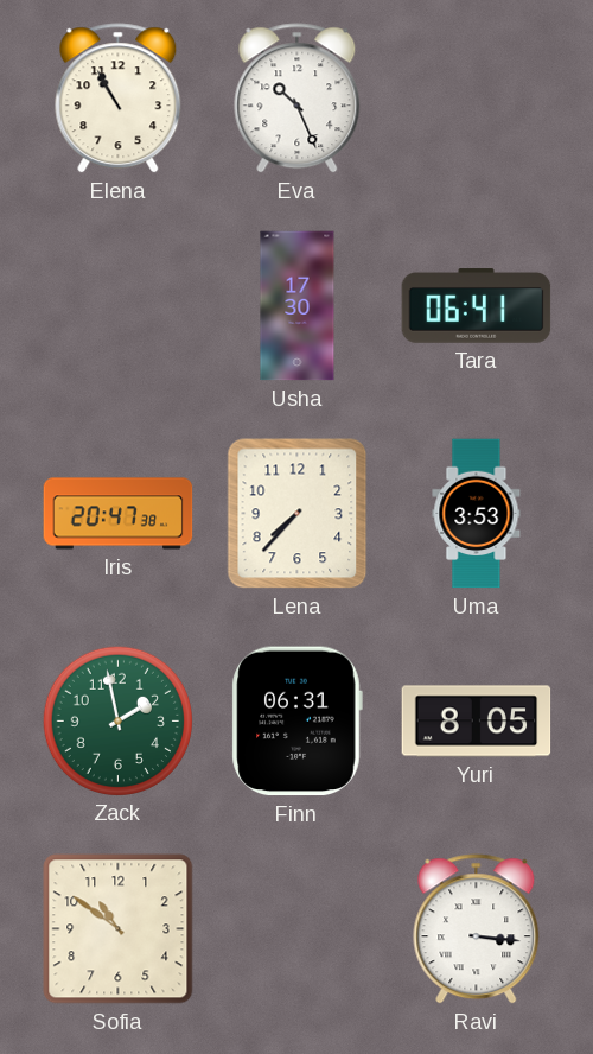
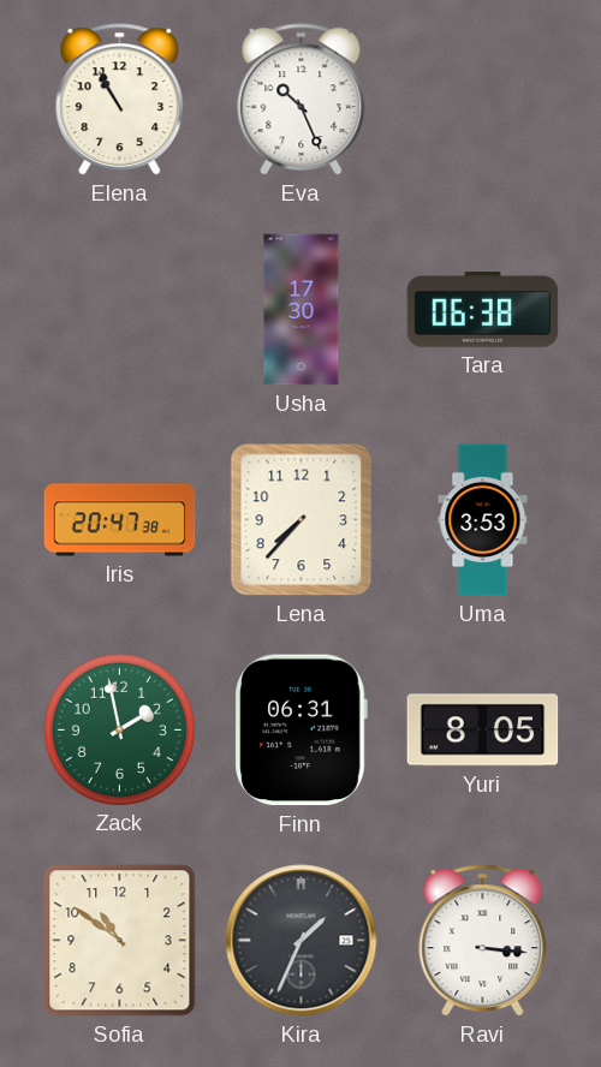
Tara: 06:41 -> 06:38
Kira: none -> 1:34
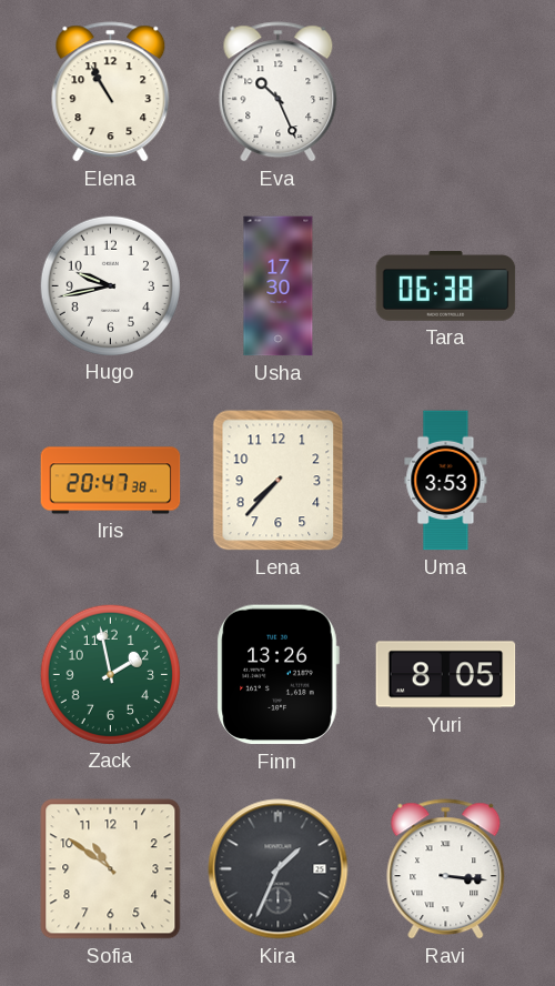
Hugo: none -> 9:43
Finn: 06:31 -> 13:26
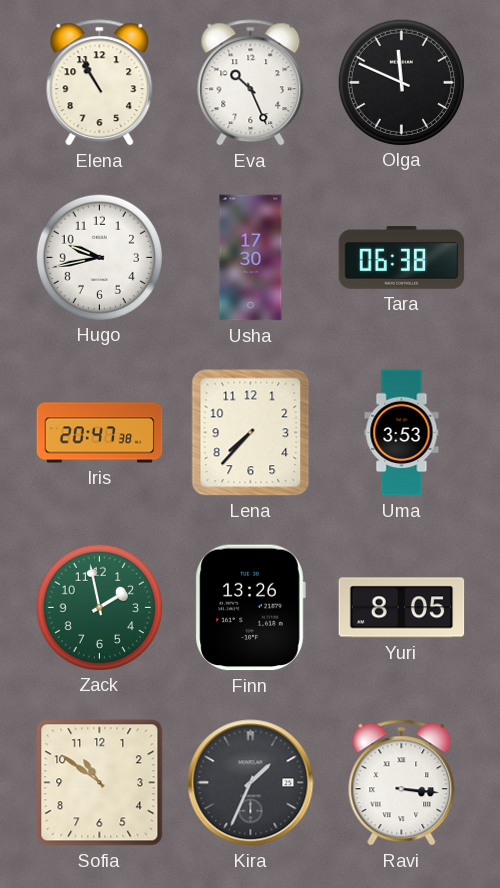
Olga: none -> 11:49
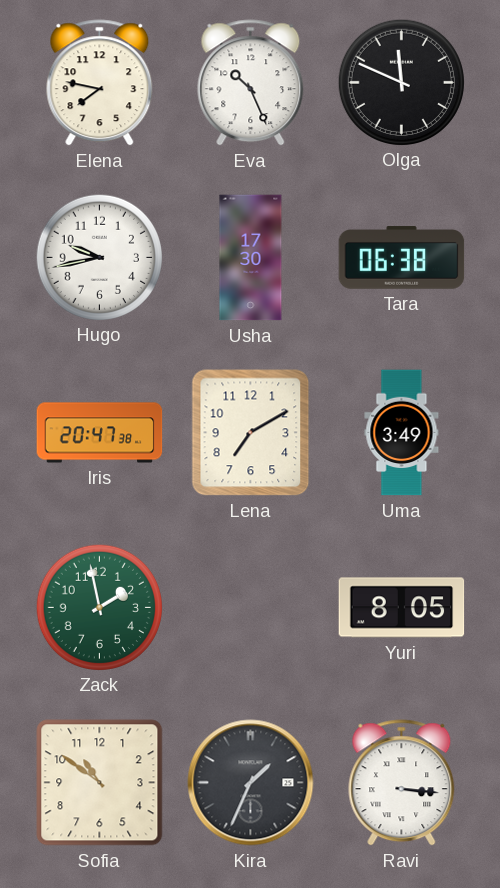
Elena: 10:55 -> 7:47
Lena: 7:37 -> 7:10
Uma: 3:53 -> 3:49
Finn: 13:26 -> none
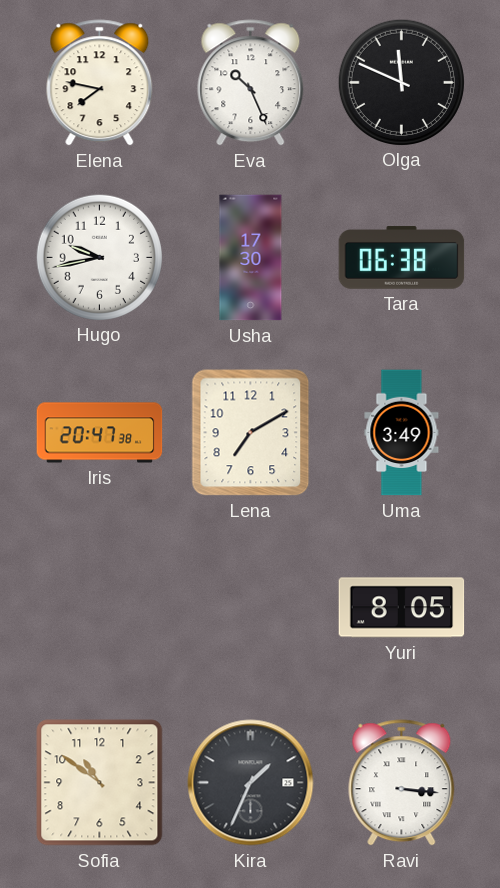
Zack: 1:58 -> none
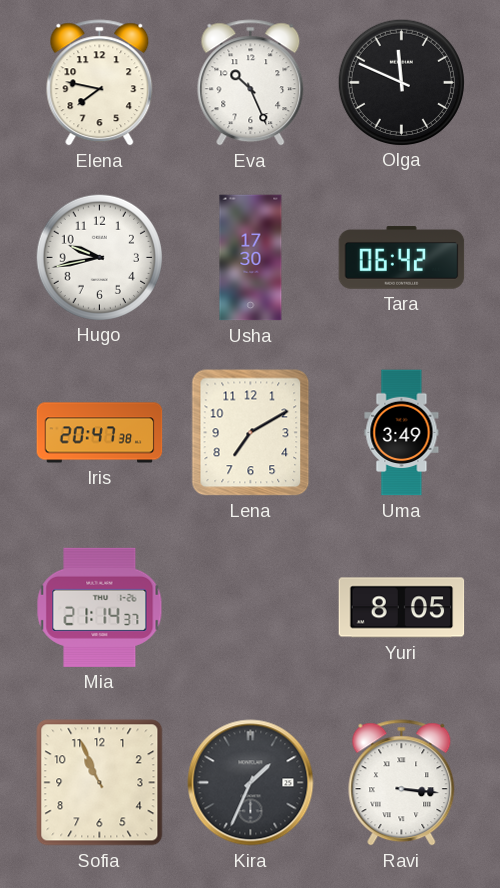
Tara: 06:38 -> 06:42
Mia: none -> 21:14
Sofia: 10:51 -> 10:56
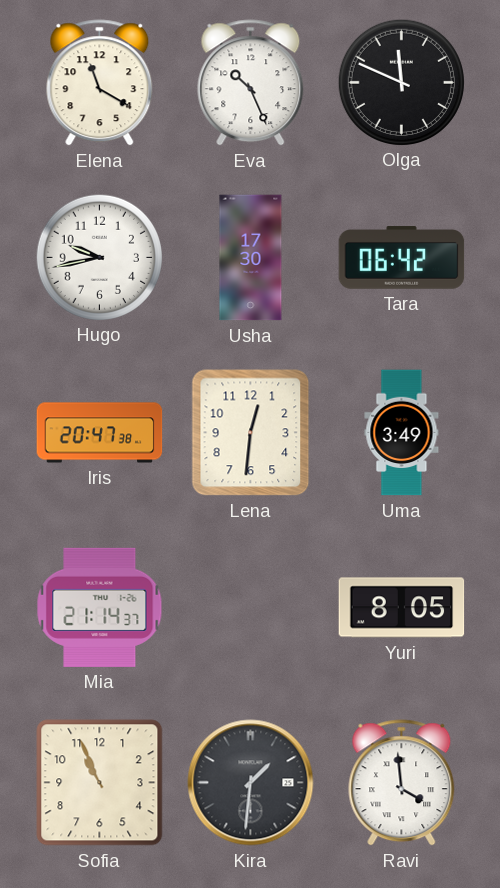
Elena: 7:47 -> 11:20
Lena: 7:10 -> 12:31
Kira: 1:34 -> 1:31
Ravi: 3:16 -> 3:59
